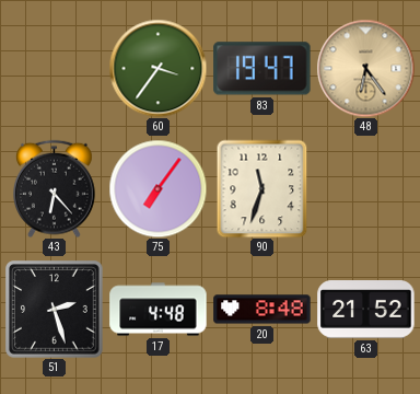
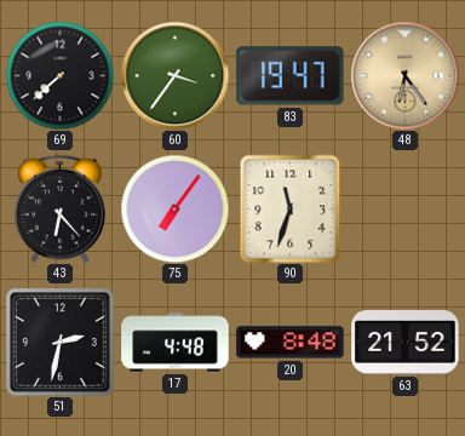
69: none -> 7:38
51: 2:27 -> 2:32
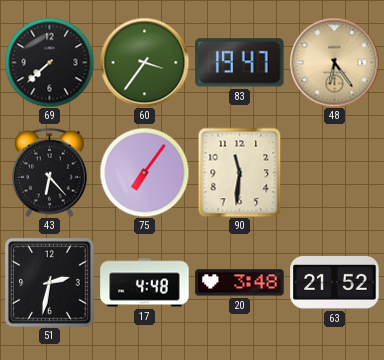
90: 11:33 -> 11:31
20: 8:48 -> 3:48
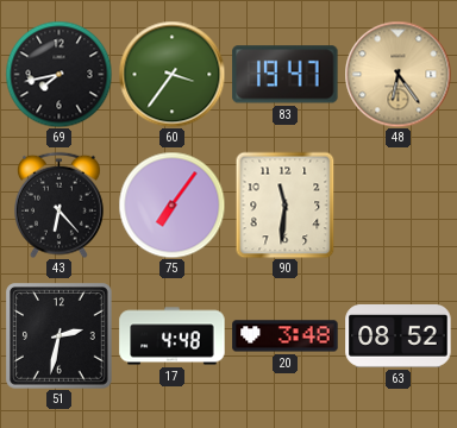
69: 7:38 -> 7:43
63: 21:52 -> 08:52
